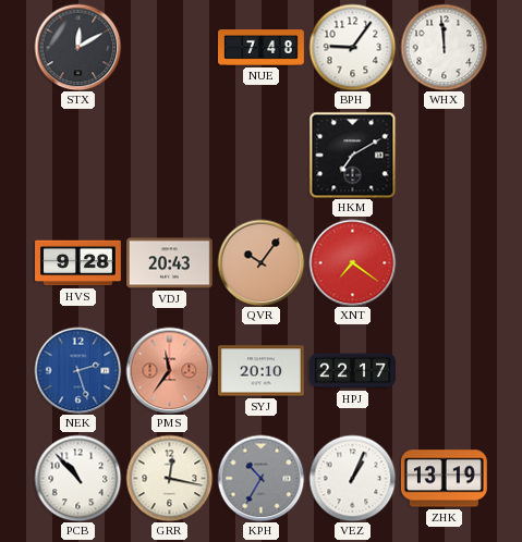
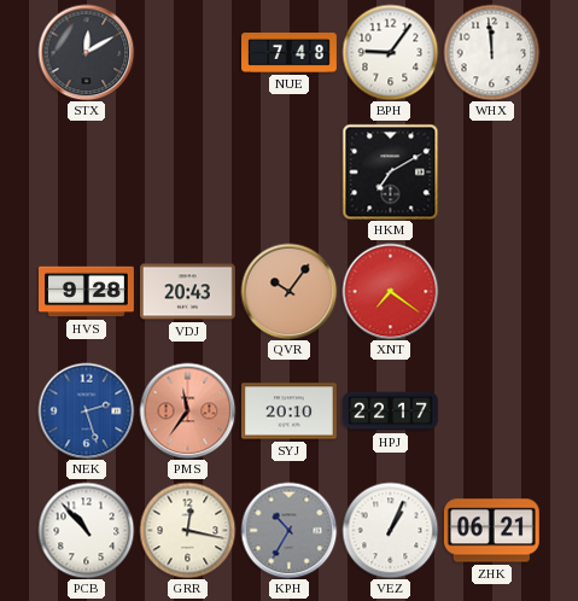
ZHK: 13:19 -> 06:21
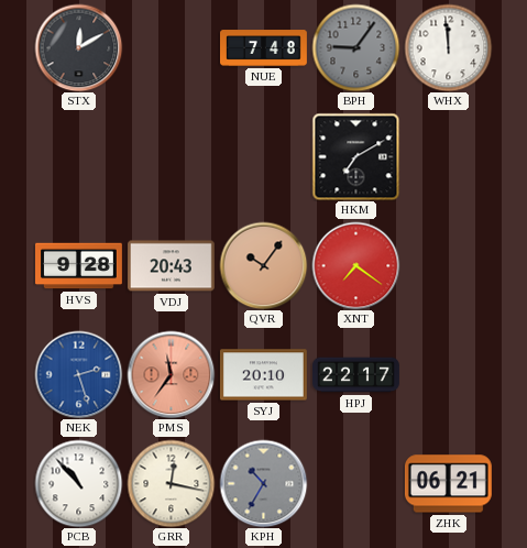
BPH dial: white -> grey
VEZ: 1:04 -> none
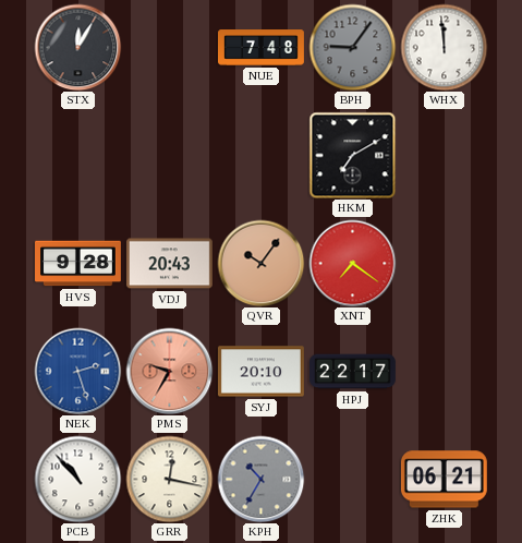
STX: 12:10 -> 12:05
PMS: 11:36 -> 9:35
